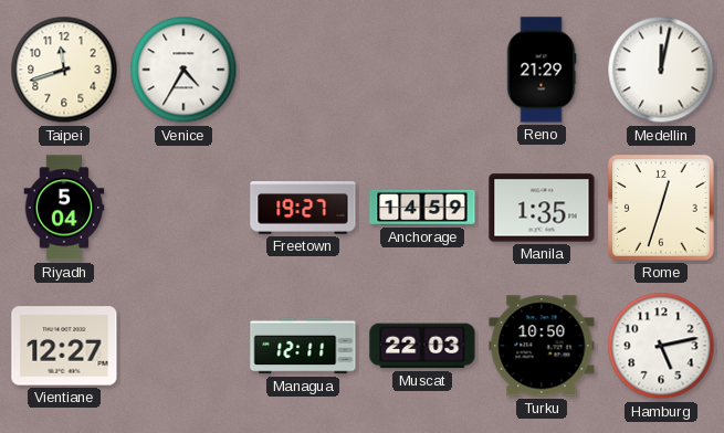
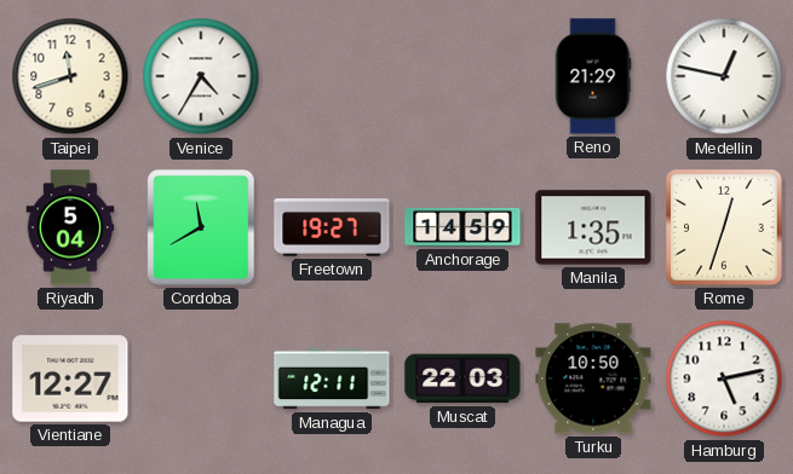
Medellin: 12:02 -> 12:47
Cordoba: none -> 11:40
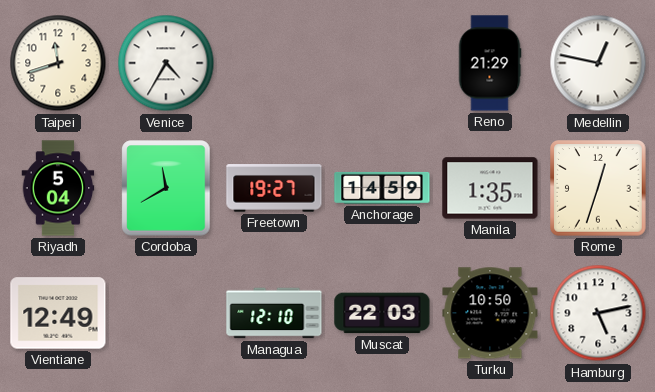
Vientiane: 12:27 -> 12:49
Managua: 12:11 -> 12:10
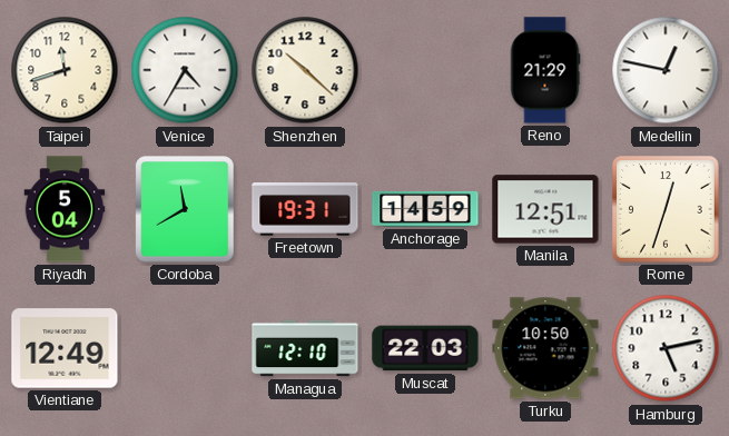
Shenzhen: none -> 10:22
Freetown: 19:27 -> 19:31
Manila: 1:35 -> 12:51
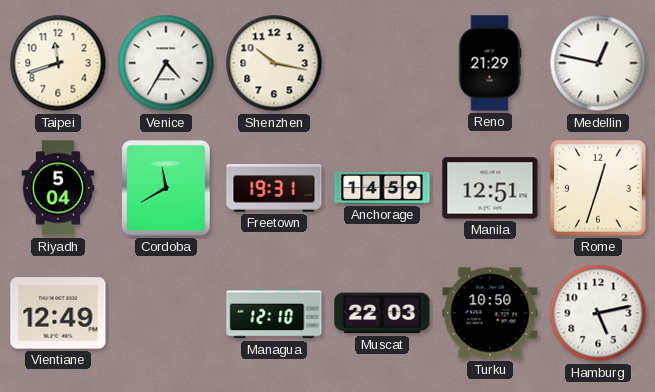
Shenzhen: 10:22 -> 10:17
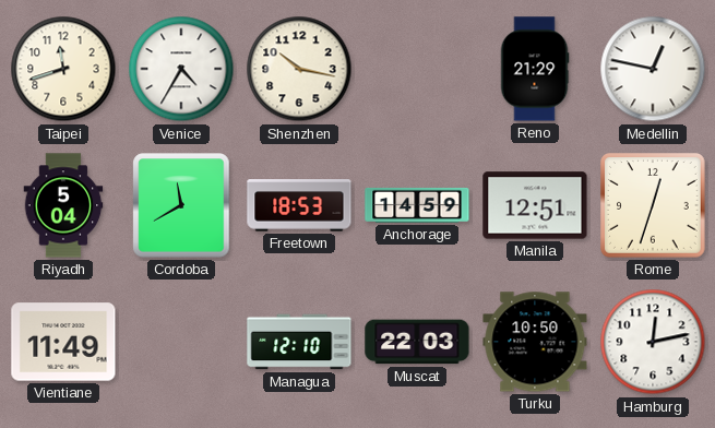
Freetown: 19:31 -> 18:53
Vientiane: 12:49 -> 11:49
Hamburg: 5:13 -> 12:13
